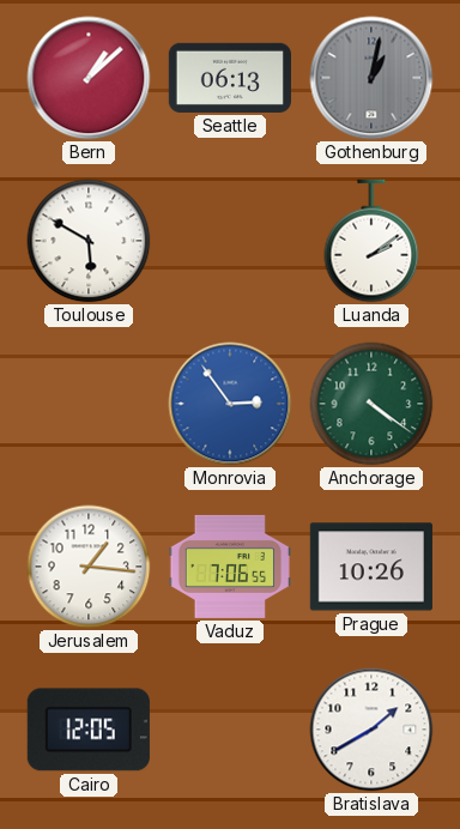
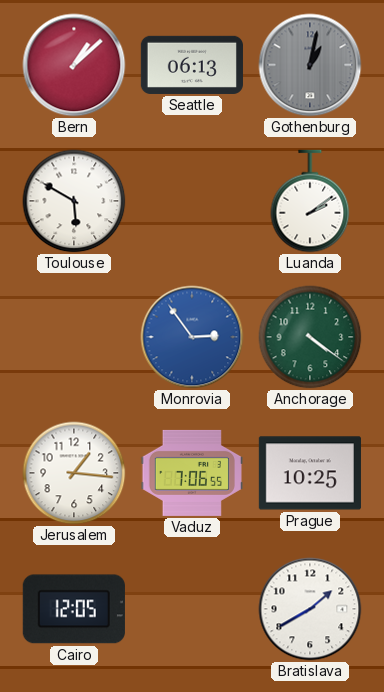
Prague: 10:26 -> 10:25
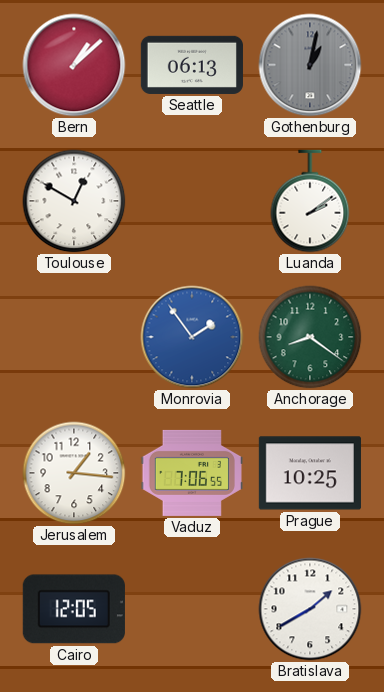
Toulouse: 5:50 -> 12:50
Monrovia: 2:54 -> 1:54
Anchorage: 4:21 -> 8:21
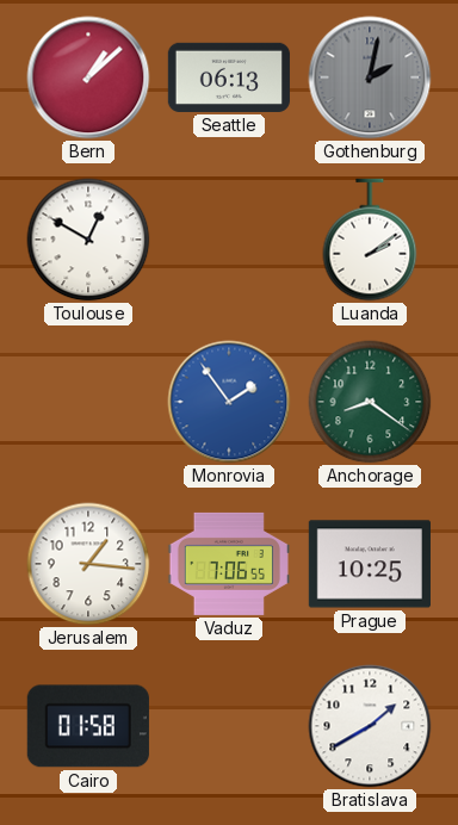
Gothenburg: 1:02 -> 2:02
Cairo: 12:05 -> 01:58
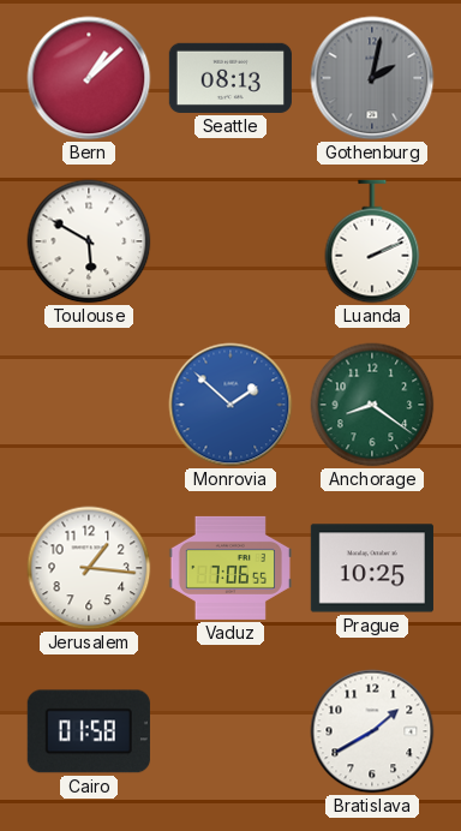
Seattle: 06:13 -> 08:13
Toulouse: 12:50 -> 5:50
Luanda: 2:09 -> 2:11
Monrovia: 1:54 -> 1:52
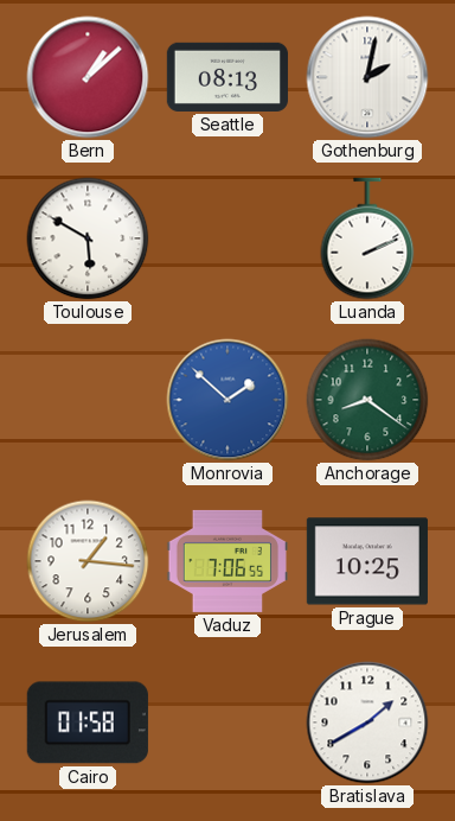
Gothenburg dial: grey -> white
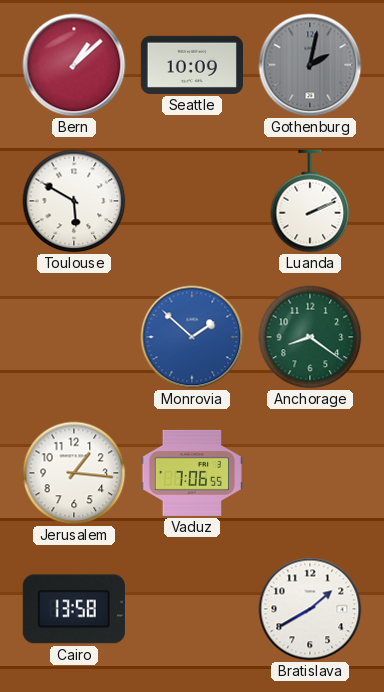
Seattle: 08:13 -> 10:09
Gothenburg dial: white -> grey
Prague: 10:25 -> none
Cairo: 01:58 -> 13:58
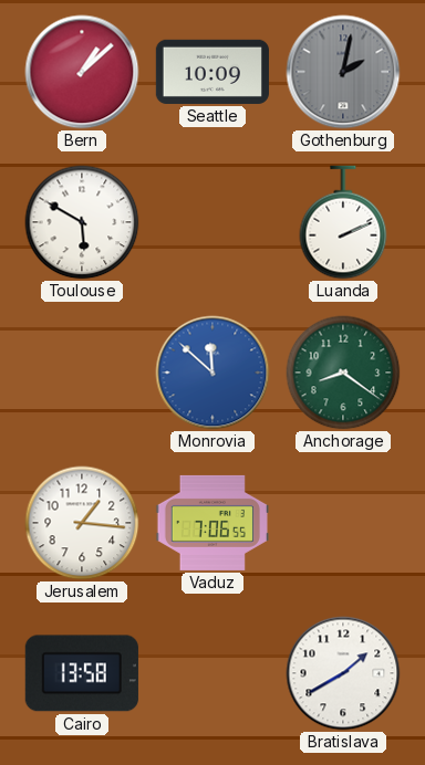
Monrovia: 1:52 -> 11:52
